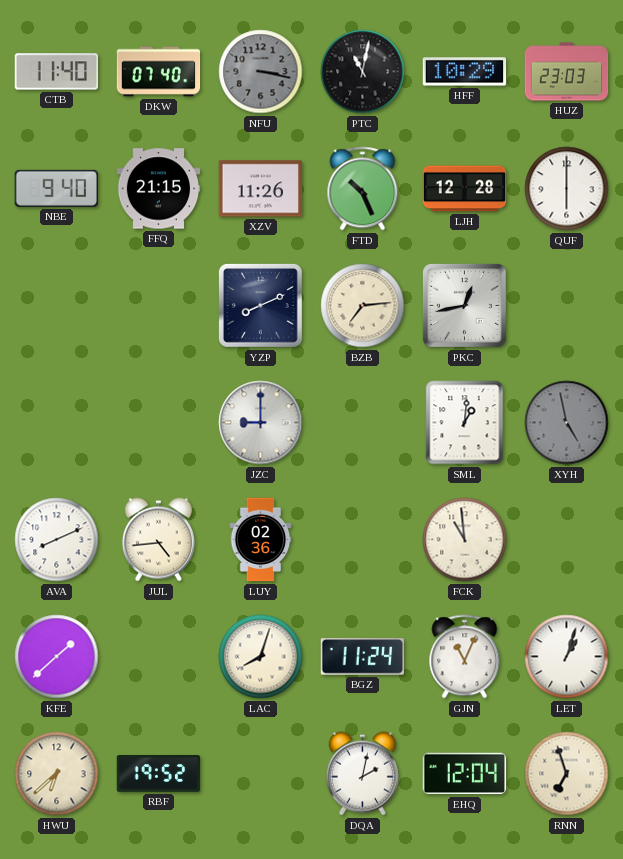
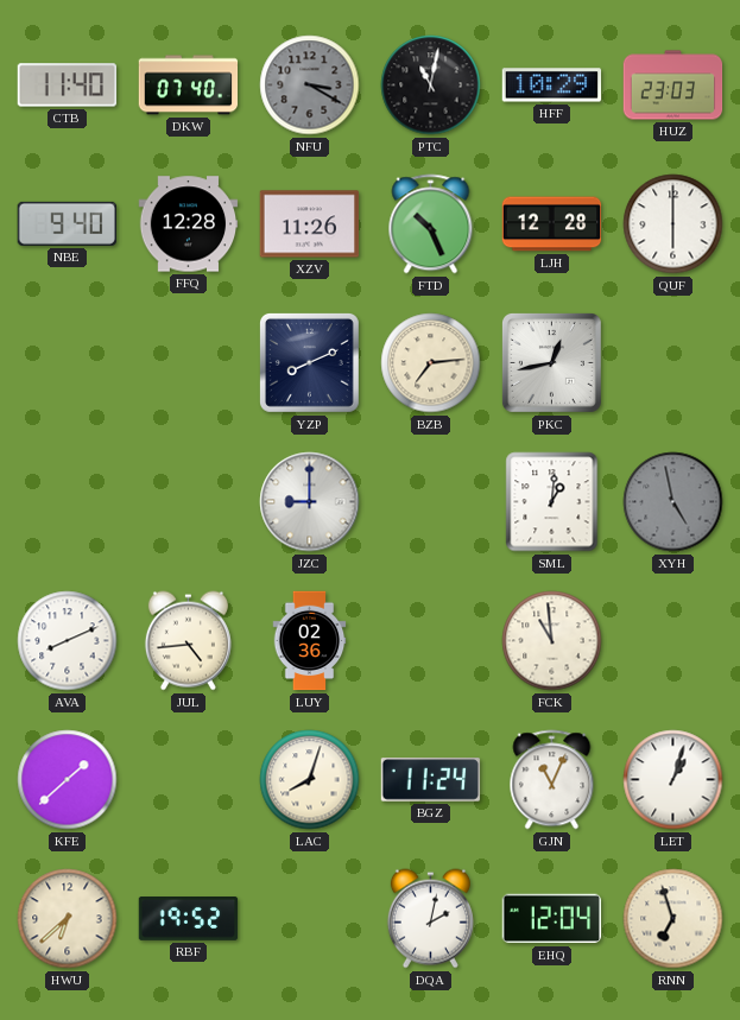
NFU: 3:17 -> 3:20
FFQ: 21:15 -> 12:28
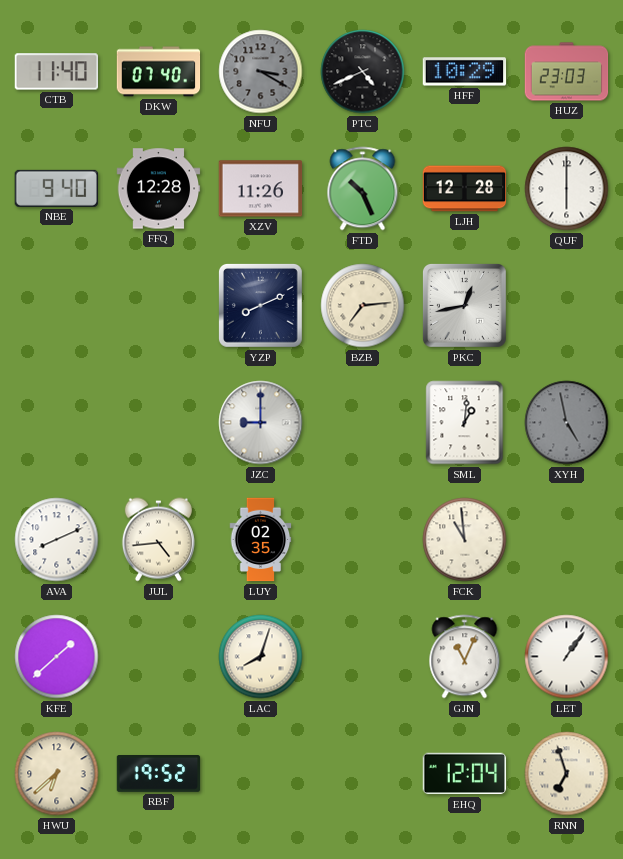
PTC: 11:02 -> 4:41
LUY: 02:36 -> 02:35
BGZ: 11:24 -> none
LET: 1:03 -> 1:06
DQA: 2:02 -> none
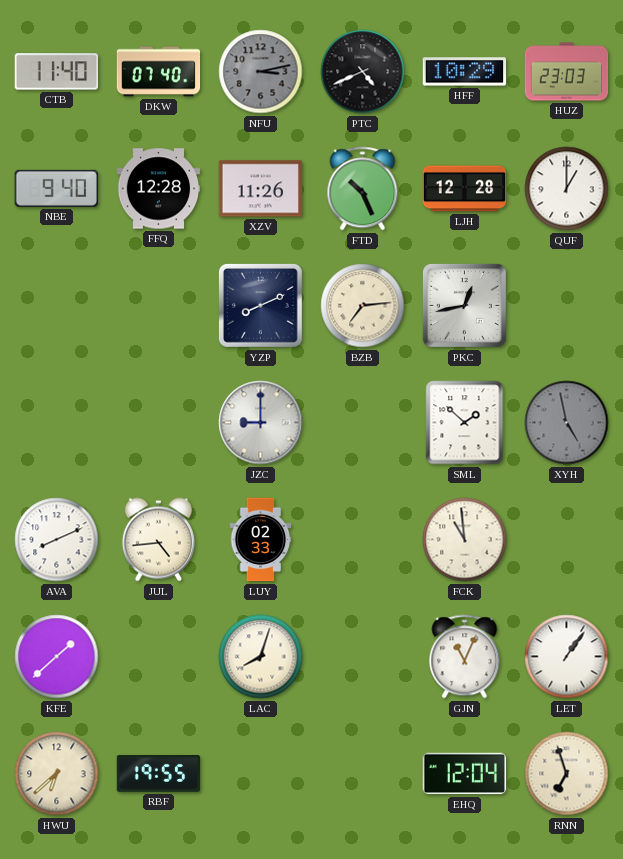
NFU: 3:20 -> 3:13
QUF: 6:00 -> 1:00
SML: 1:01 -> 1:52
LUY: 02:35 -> 02:33
RBF: 19:52 -> 19:55
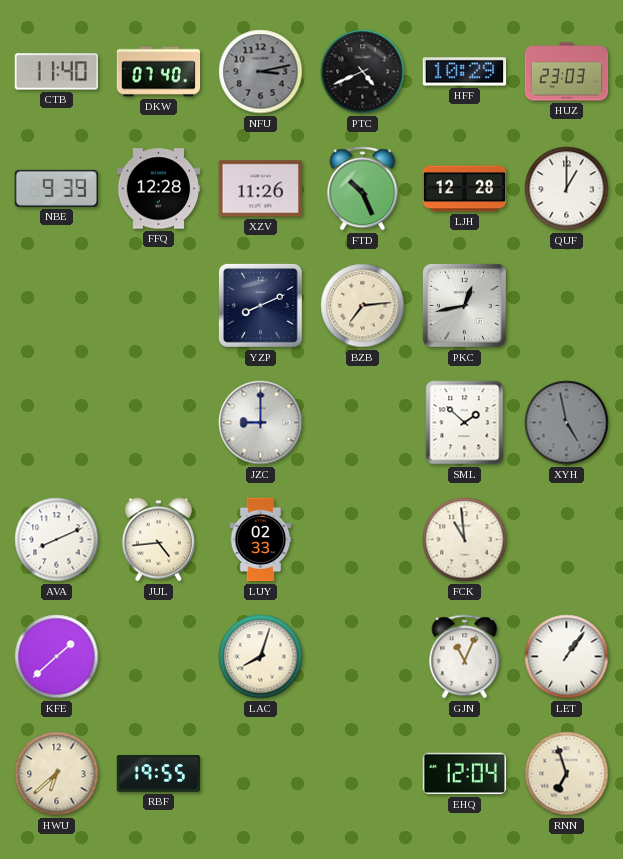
NBE: 9:40 -> 9:39
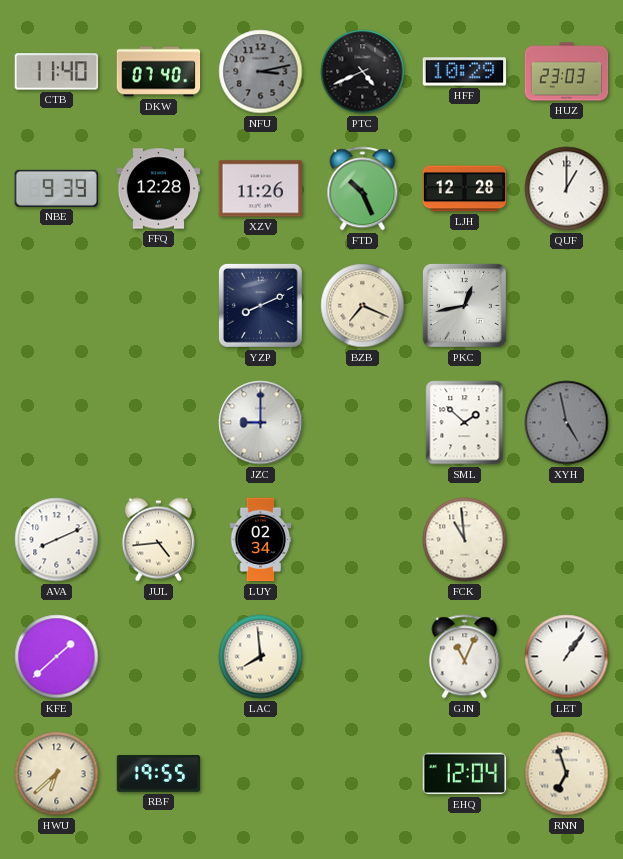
BZB: 7:14 -> 7:19
LUY: 02:33 -> 02:34
LAC: 8:03 -> 7:59
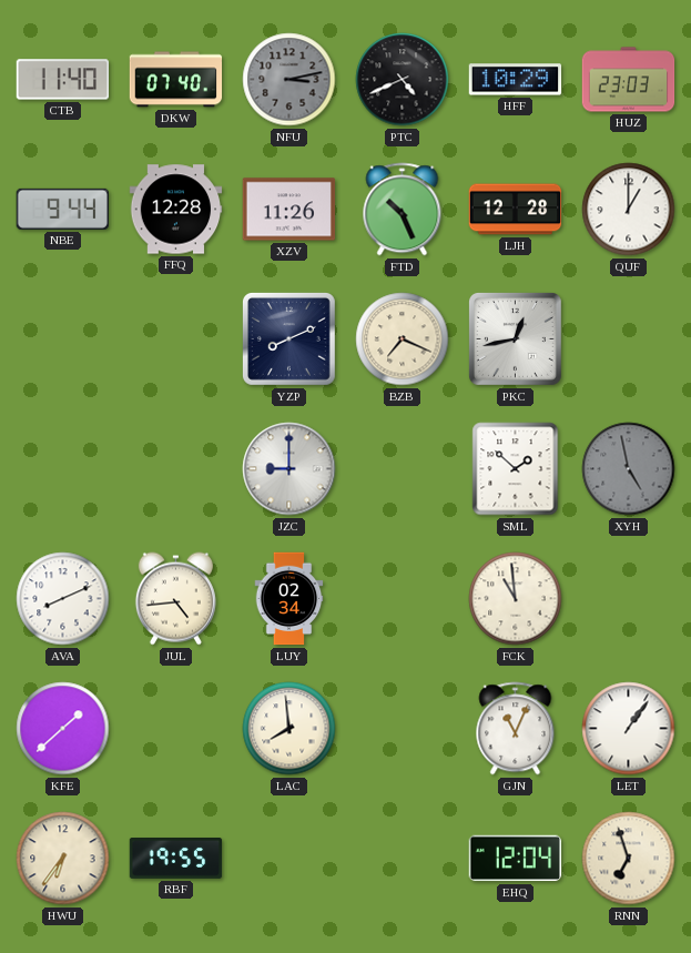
NBE: 9:39 -> 9:44
HWU: 6:38 -> 6:36
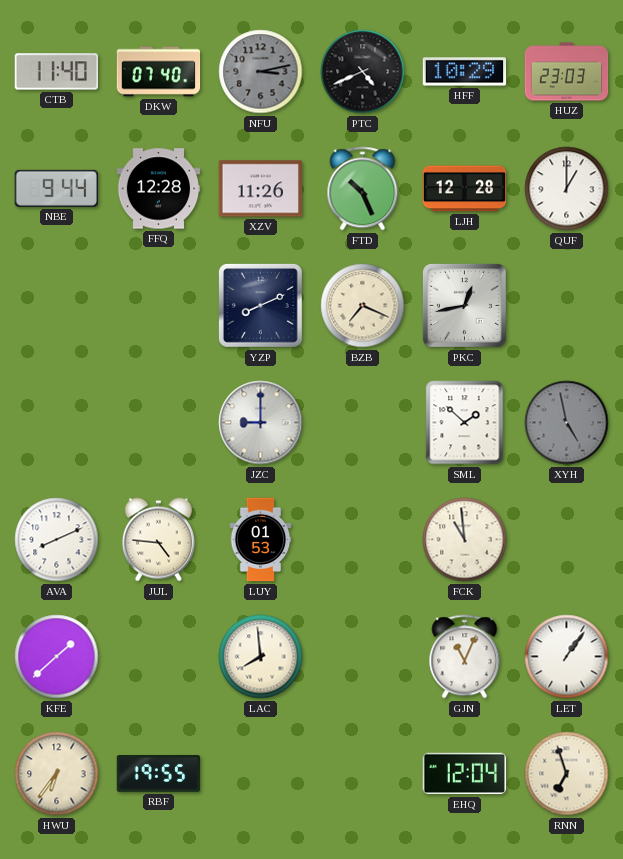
JUL: 4:44 -> 4:46
LUY: 02:34 -> 01:53
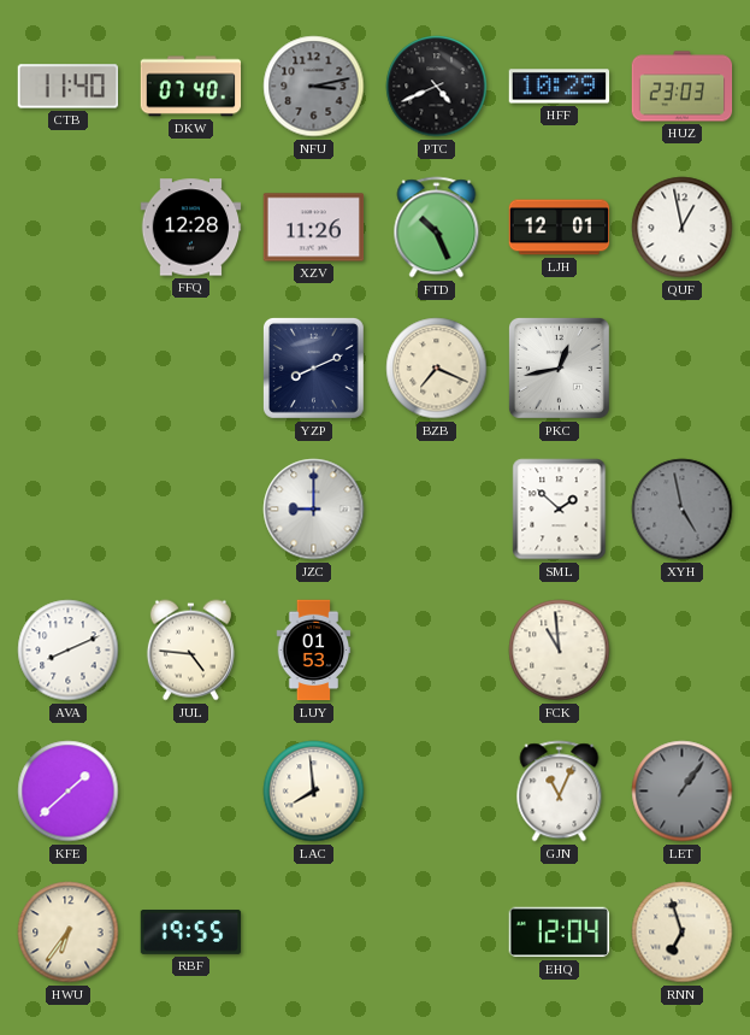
NBE: 9:44 -> none
LJH: 12:28 -> 12:01
QUF: 1:00 -> 12:58
LET dial: white -> grey
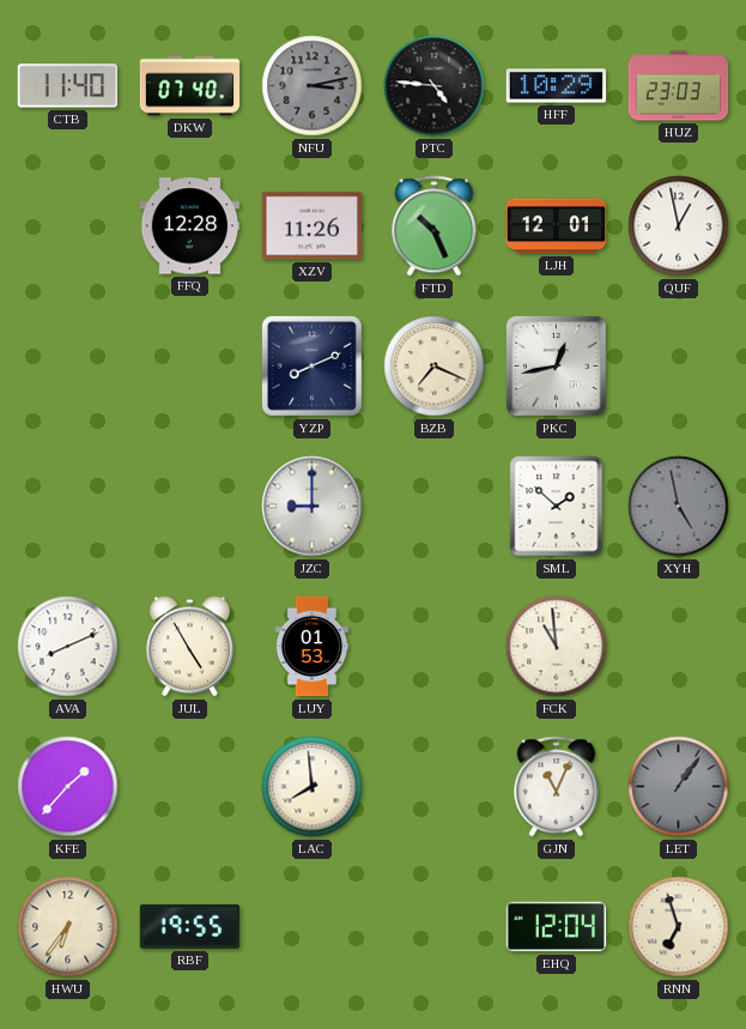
PTC: 4:41 -> 4:46
JUL: 4:46 -> 4:55
KFE: 1:38 -> 1:37
